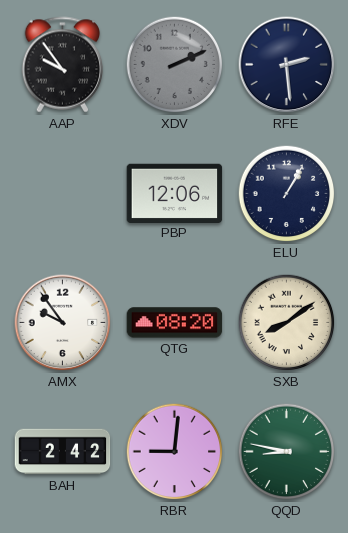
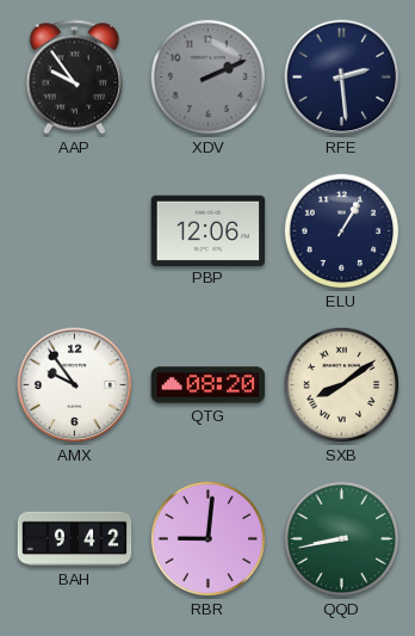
BAH: 2:42 -> 9:42
QQD: 8:47 -> 8:43
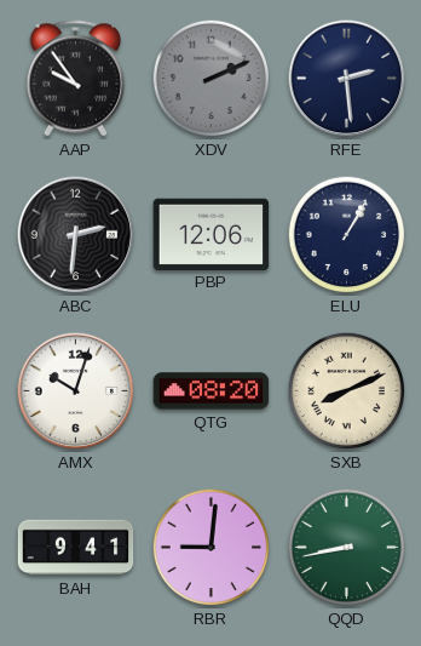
ABC: none -> 2:31
AMX: 9:54 -> 10:03
SXB: 8:09 -> 8:11
BAH: 9:42 -> 9:41
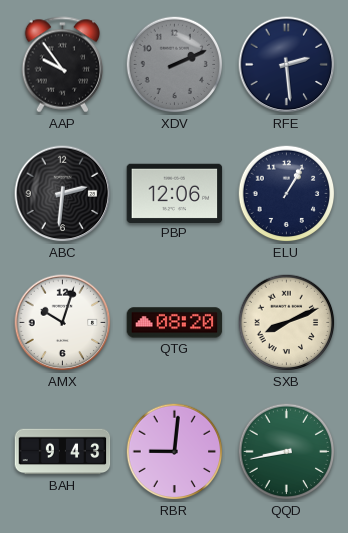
BAH: 9:41 -> 9:43
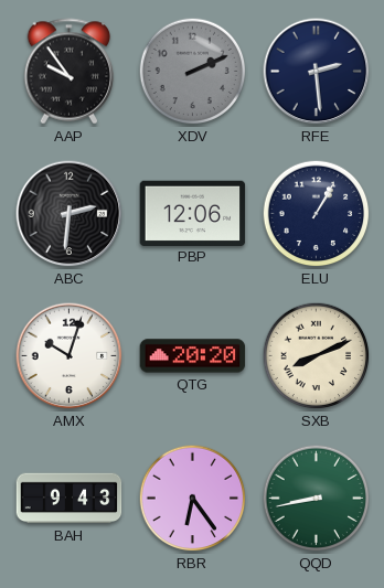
QTG: 08:20 -> 20:20
RBR: 9:01 -> 6:24
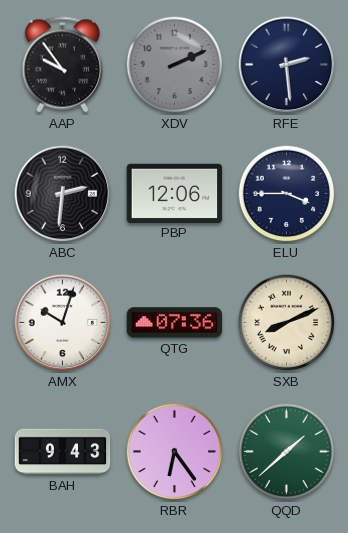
ELU: 1:05 -> 3:45
QTG: 20:20 -> 07:36
QQD: 8:43 -> 1:38
